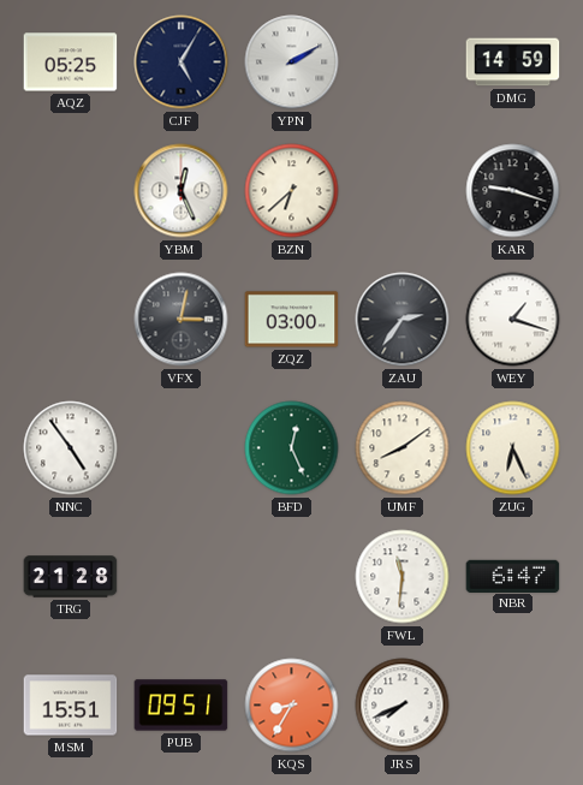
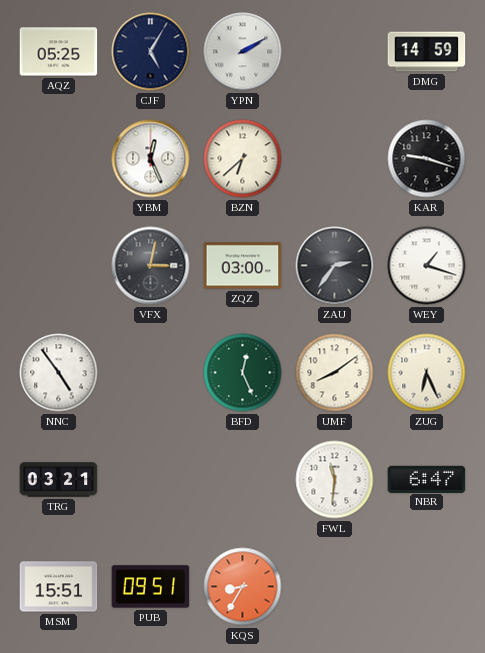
TRG: 21:28 -> 03:21
JRS: 7:41 -> none
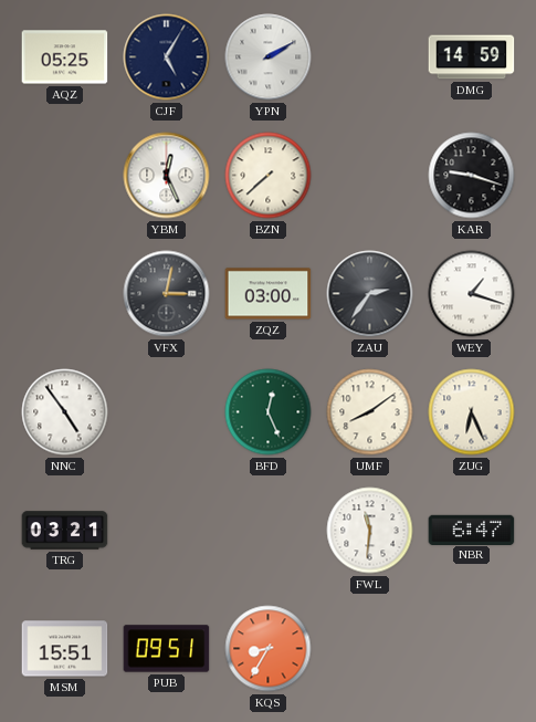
BZN: 6:38 -> 7:38
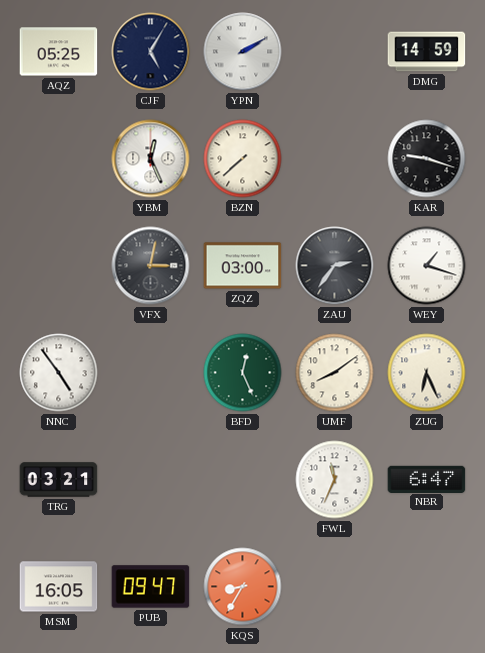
FWL: 11:31 -> 11:34
MSM: 15:51 -> 16:05
PUB: 09:51 -> 09:47
